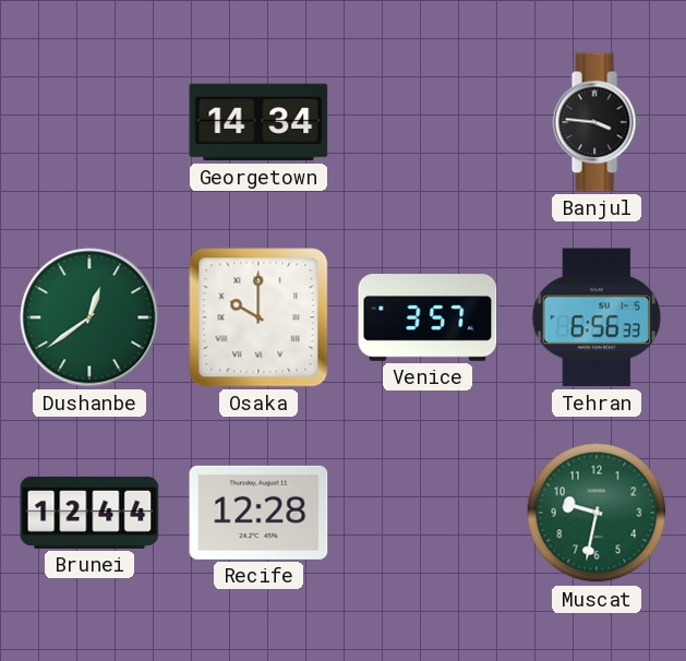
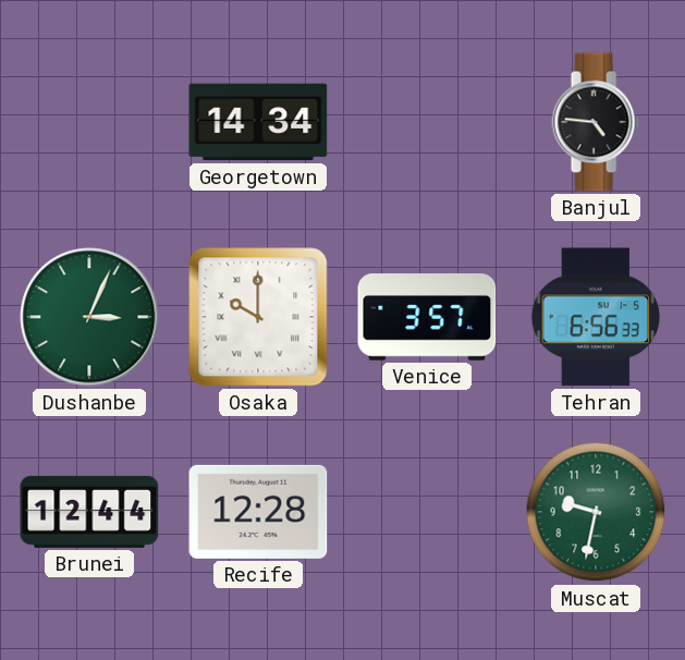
Banjul: 3:46 -> 4:46
Dushanbe: 12:39 -> 3:04
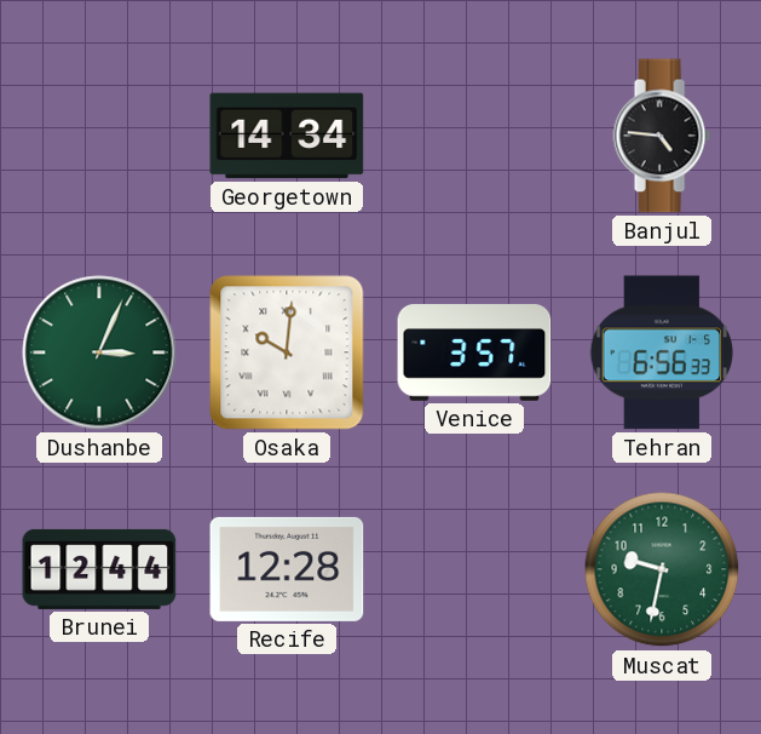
Osaka: 10:00 -> 10:01
